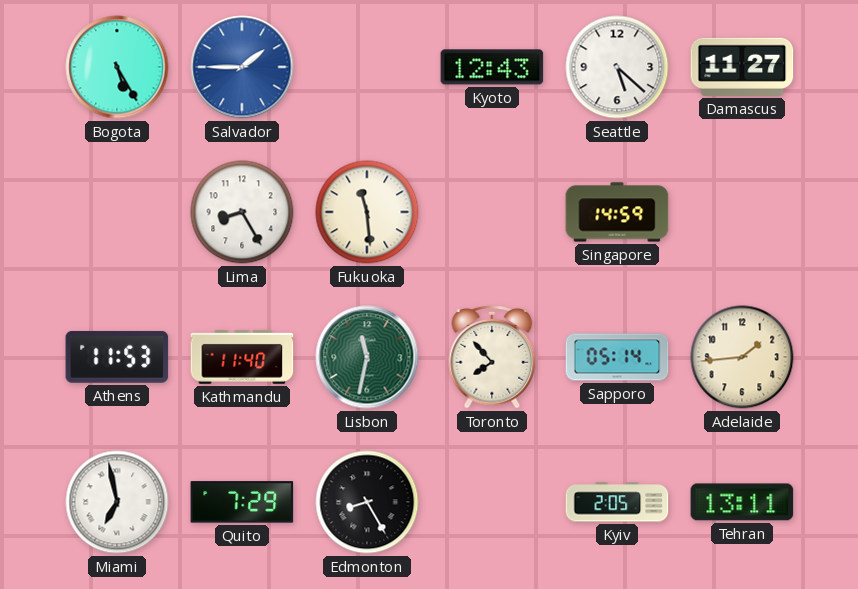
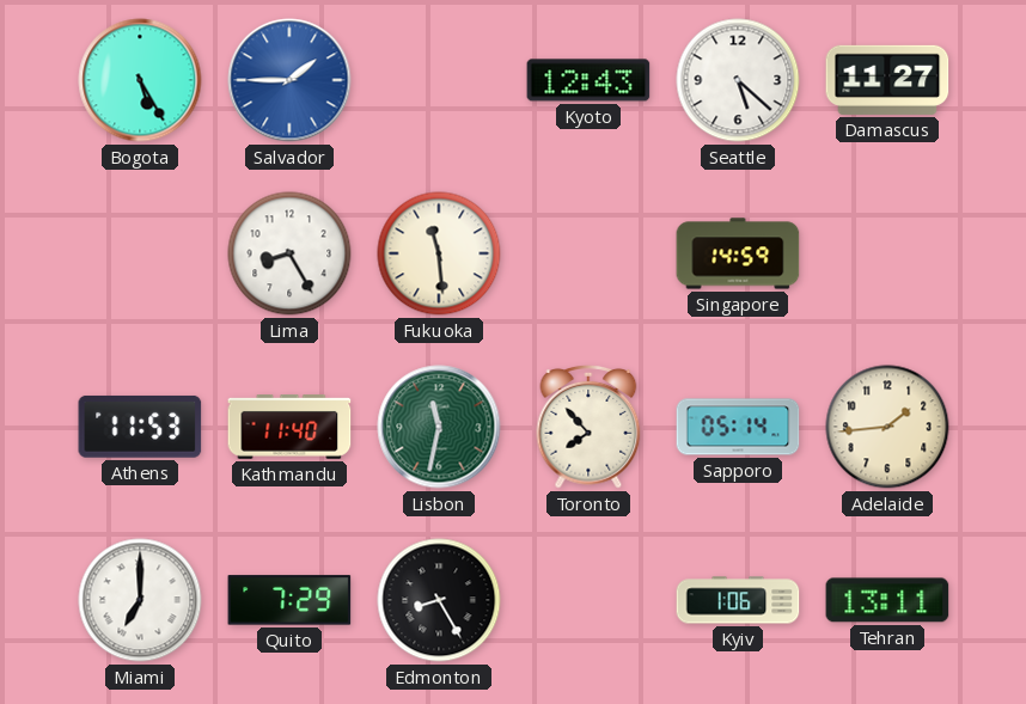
Miami: 6:58 -> 7:00
Kyiv: 2:05 -> 1:06
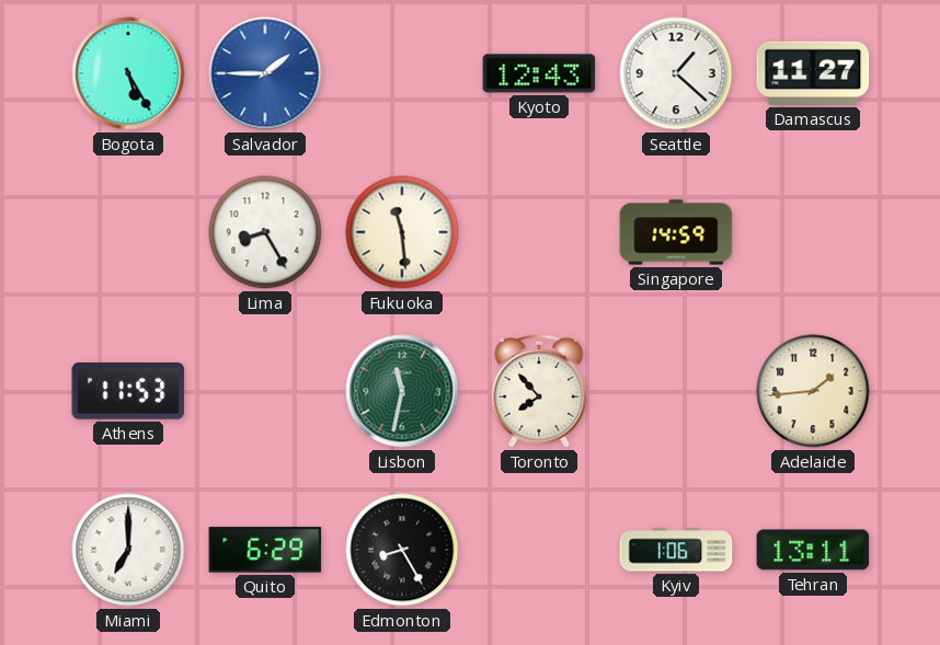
Seattle: 5:22 -> 1:22
Kathmandu: 11:40 -> none
Sapporo: 05:14 -> none
Quito: 7:29 -> 6:29
